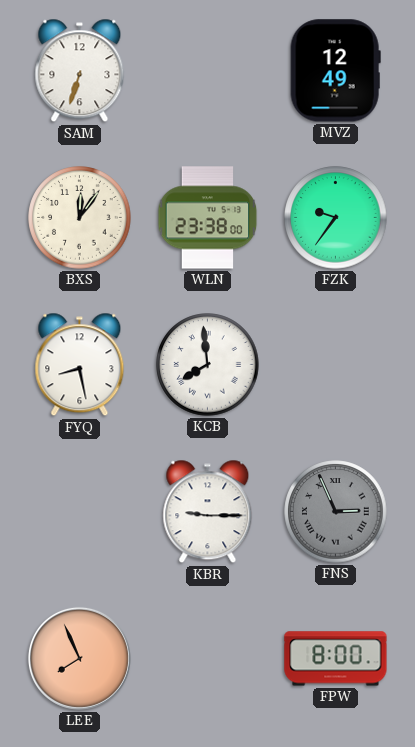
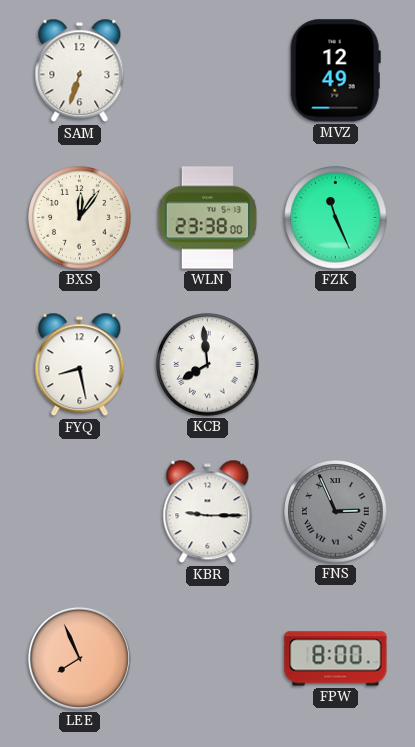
FZK: 9:36 -> 11:26
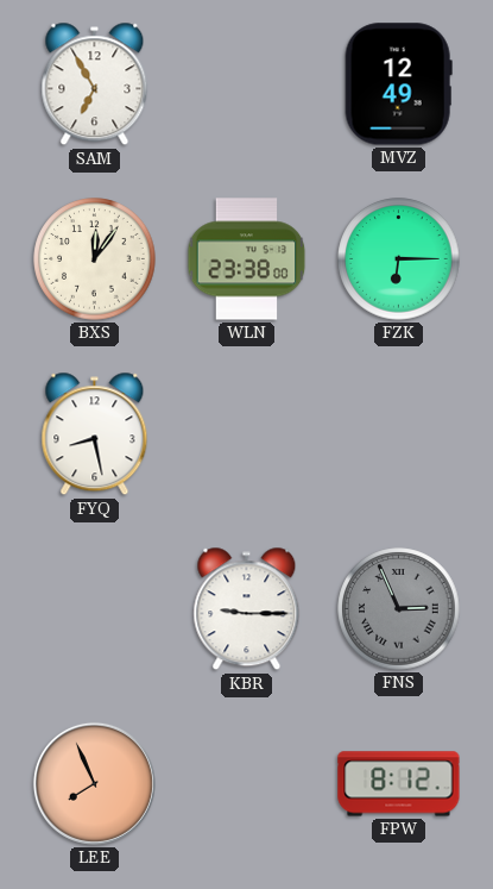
SAM: 6:33 -> 6:55
FZK: 11:26 -> 6:15
KCB: 7:59 -> none
FPW: 8:00 -> 8:12
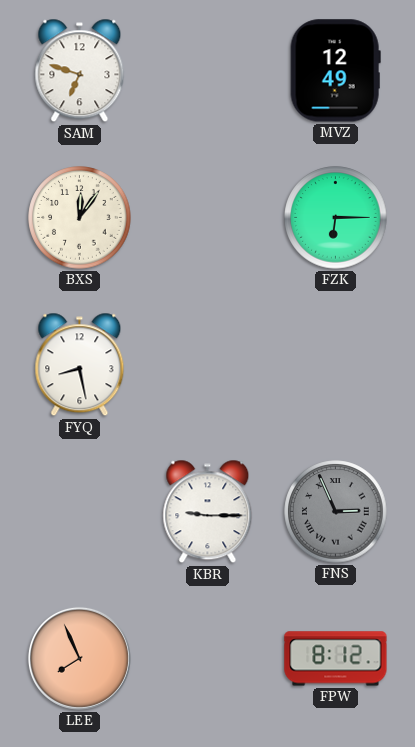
SAM: 6:55 -> 6:48
WLN: 23:38 -> none
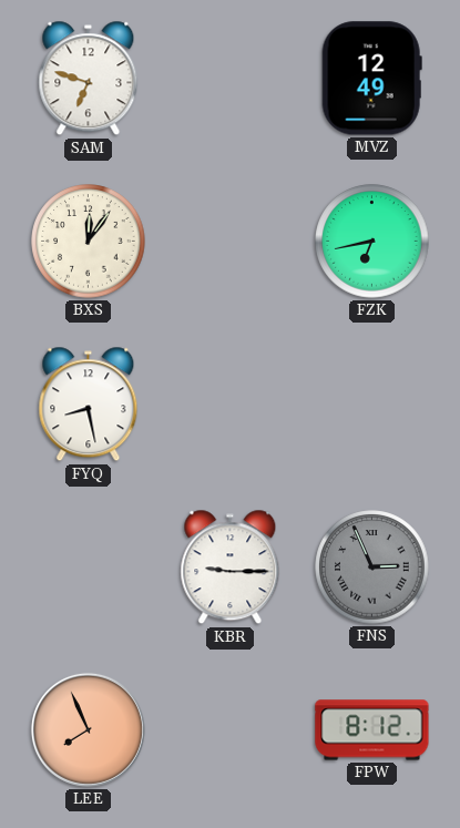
FZK: 6:15 -> 6:43
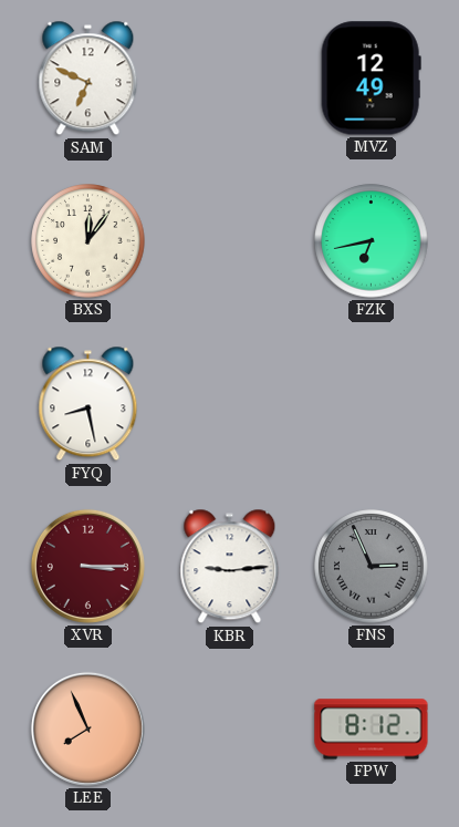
SAM: 6:48 -> 6:49
XVR: none -> 3:15
KBR: 9:15 -> 9:14
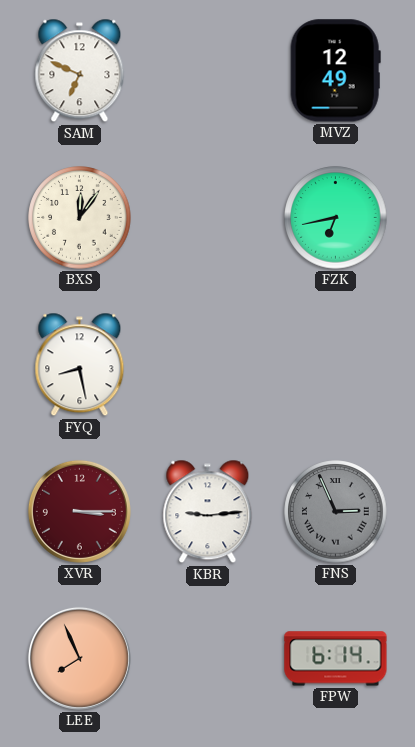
FPW: 8:12 -> 6:14
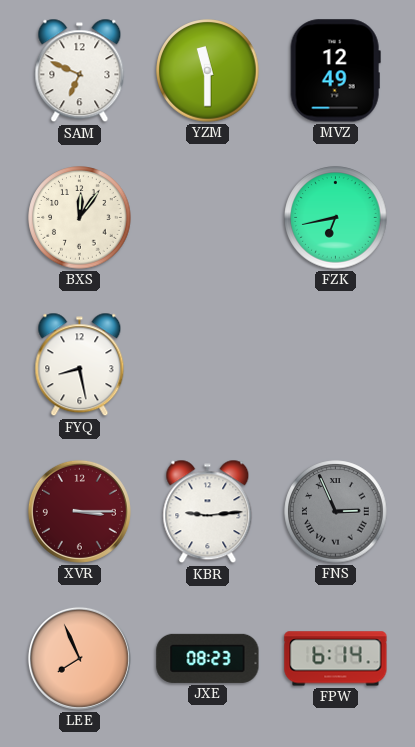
YZM: none -> 11:30
JXE: none -> 08:23
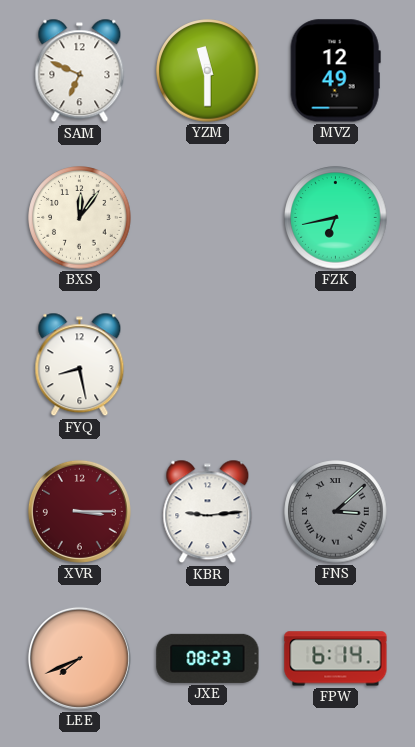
FNS: 2:56 -> 3:08
LEE: 7:56 -> 7:41
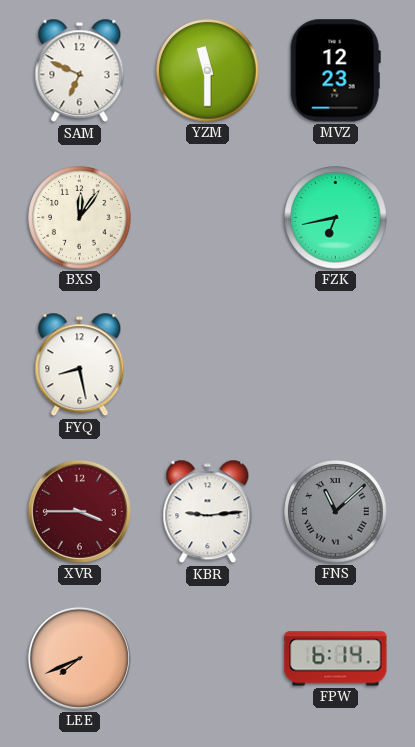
MVZ: 12:49 -> 12:23
XVR: 3:15 -> 3:45
FNS: 3:08 -> 11:08
JXE: 08:23 -> none
